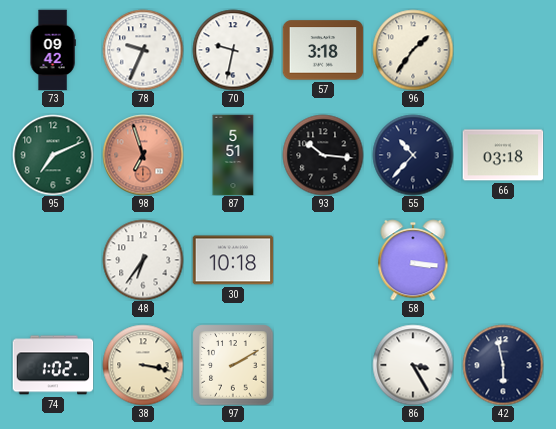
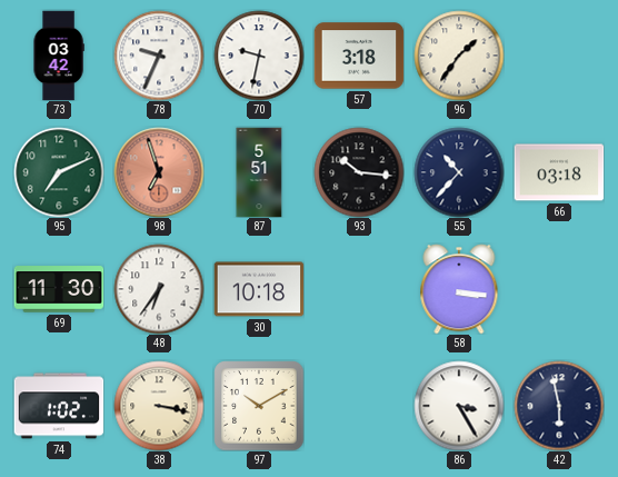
73: 09:42 -> 03:42
69: none -> 11:30
97: 2:10 -> 10:10
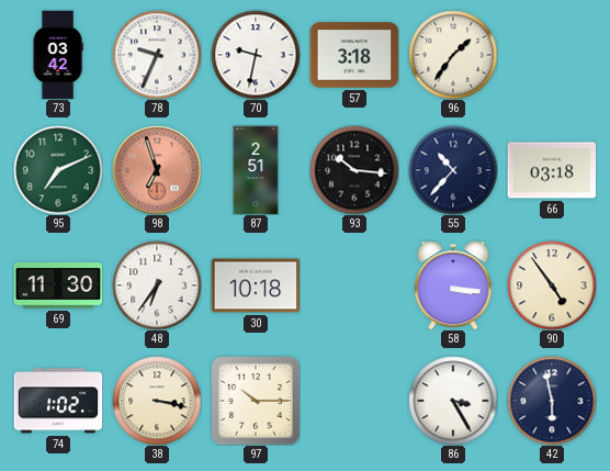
87: 5:51 -> 2:51
90: none -> 4:54
97: 10:10 -> 10:15
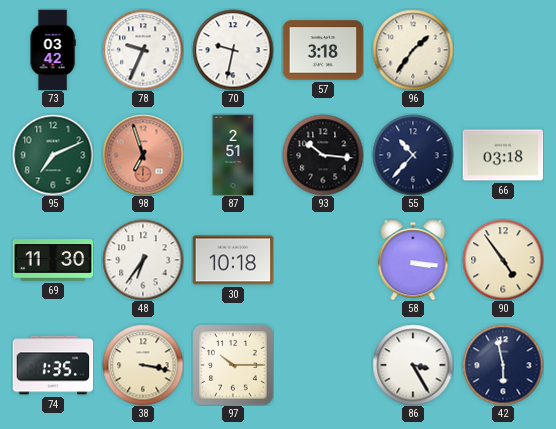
74: 1:02 -> 1:35
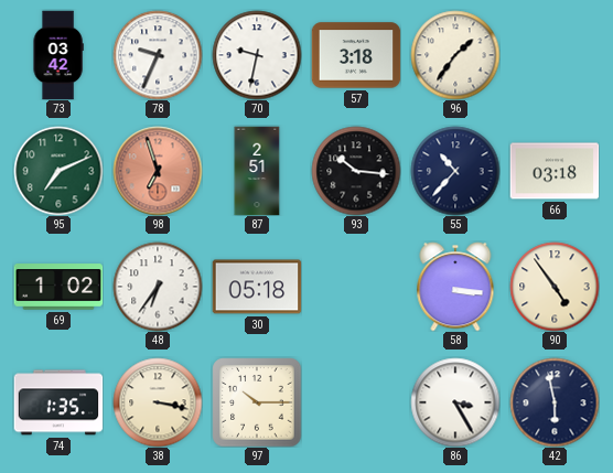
69: 11:30 -> 1:02
30: 10:18 -> 05:18
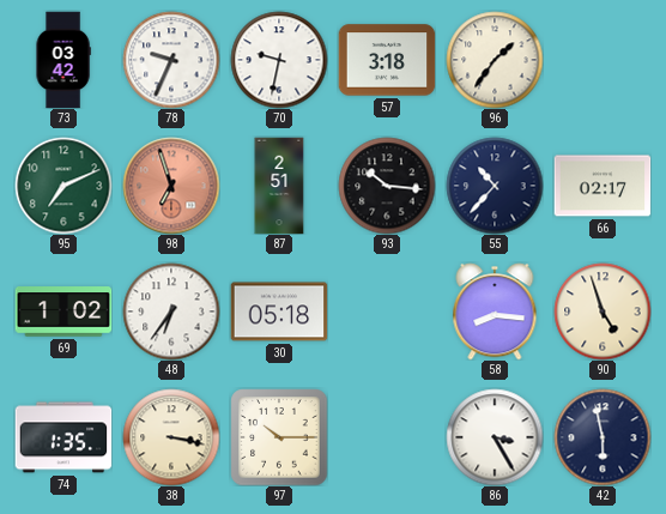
66: 03:18 -> 02:17
58: 3:16 -> 8:16
90: 4:54 -> 4:57
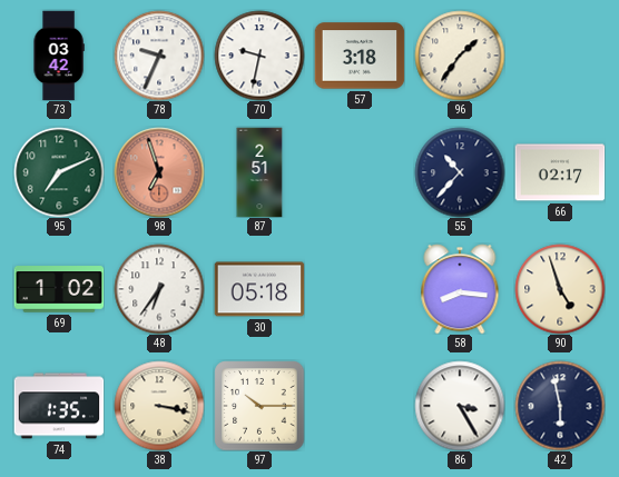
93: 10:16 -> none
